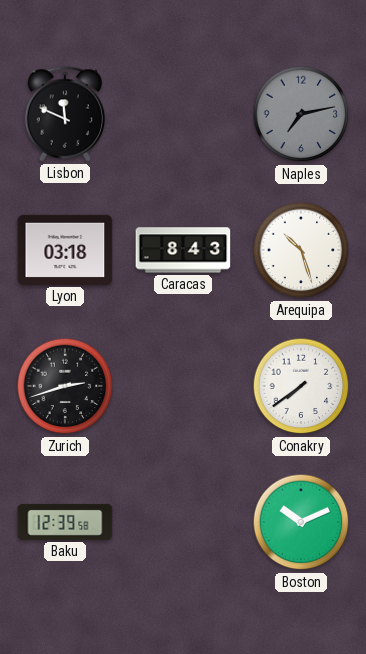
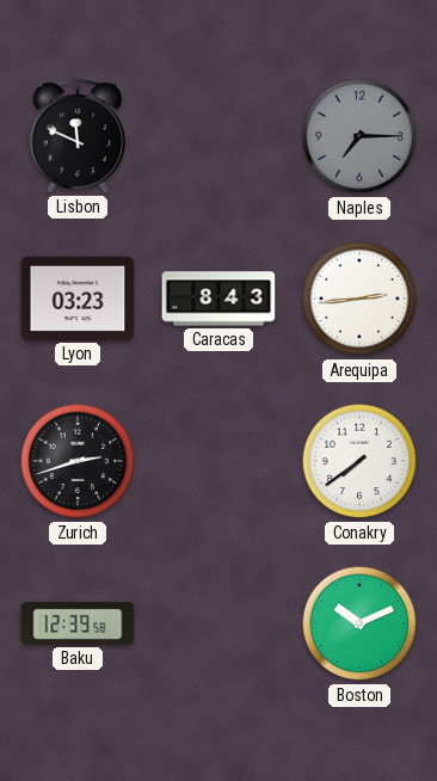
Naples: 7:13 -> 7:15
Lyon: 03:18 -> 03:23
Arequipa: 10:27 -> 2:44
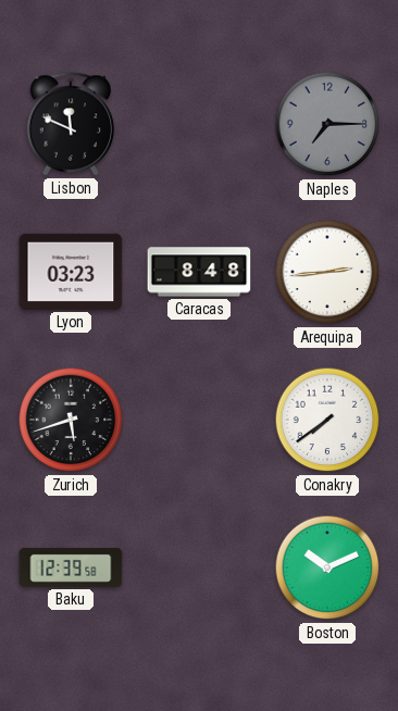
Caracas: 8:43 -> 8:48
Zurich: 2:42 -> 5:42
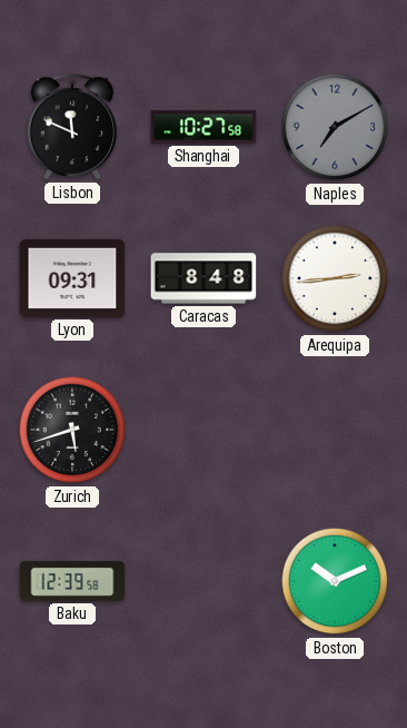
Shanghai: none -> 10:27
Naples: 7:15 -> 7:10
Lyon: 03:23 -> 09:31
Conakry: 7:39 -> none
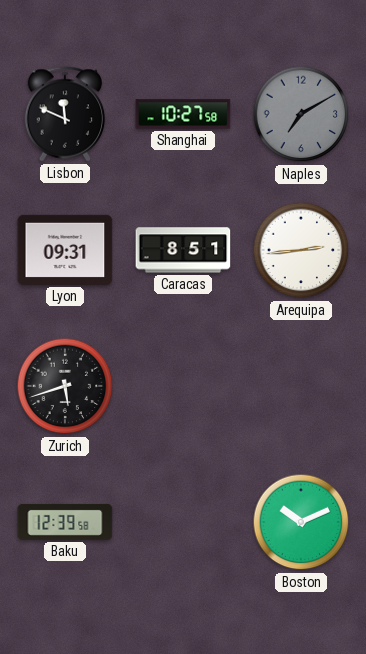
Caracas: 8:48 -> 8:51
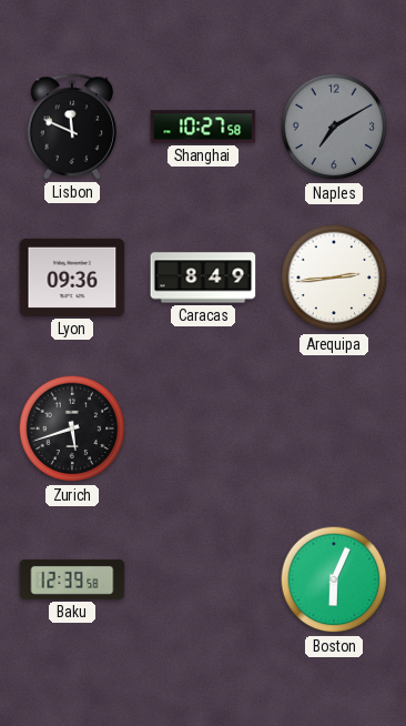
Lyon: 09:31 -> 09:36
Caracas: 8:51 -> 8:49
Boston: 10:11 -> 6:04
